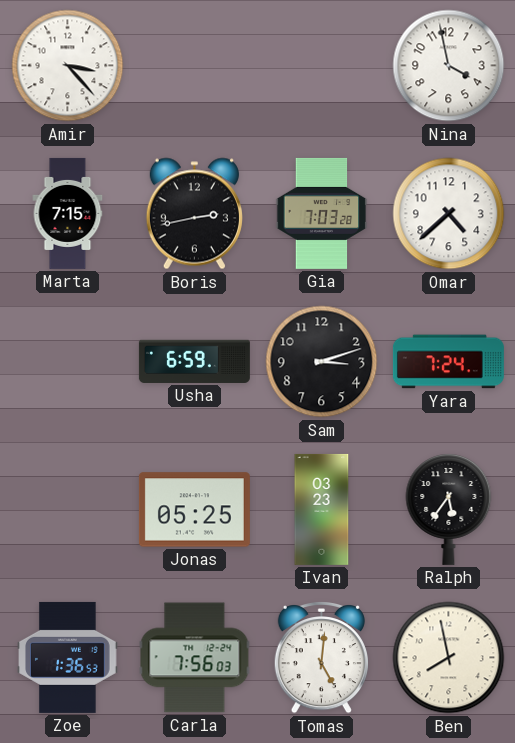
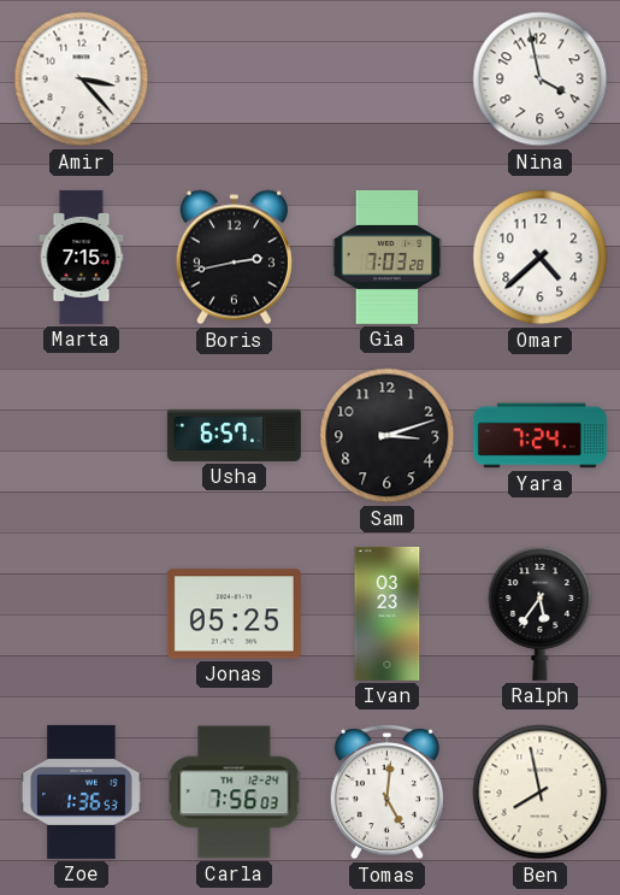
Usha: 6:59 -> 6:57
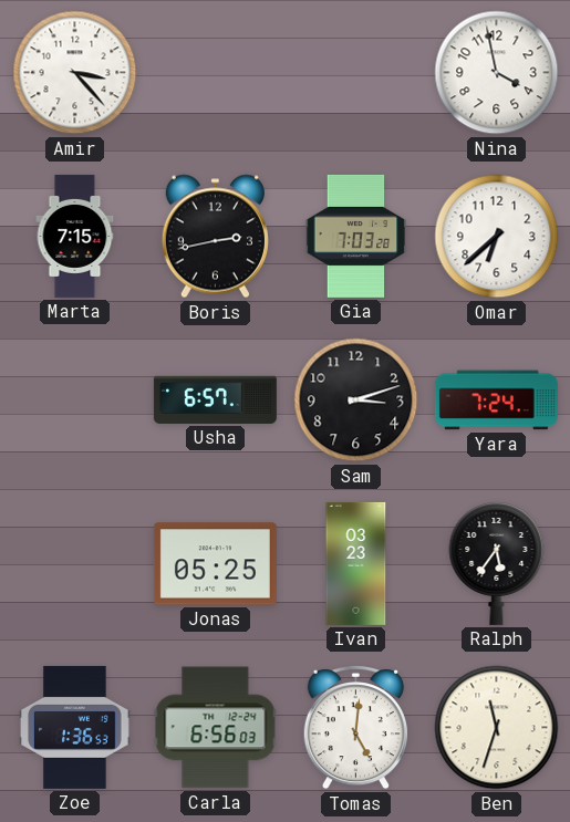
Omar: 4:38 -> 6:38
Carla: 7:56 -> 6:56
Ben: 7:58 -> 11:33
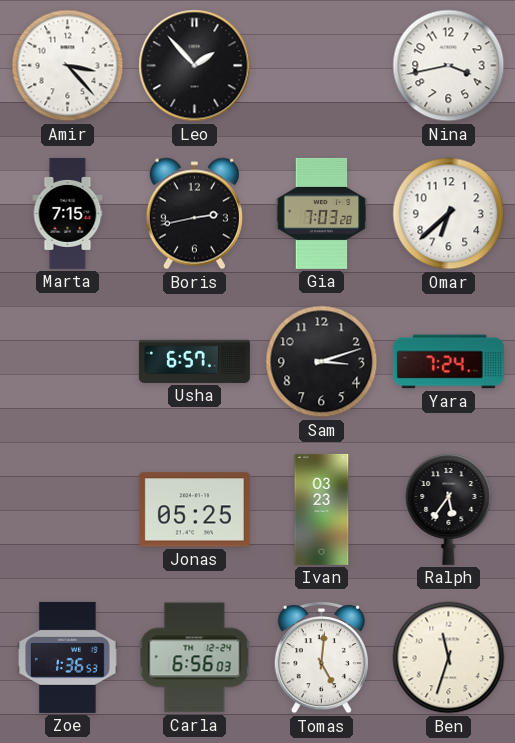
Leo: none -> 1:53
Nina: 3:58 -> 3:43
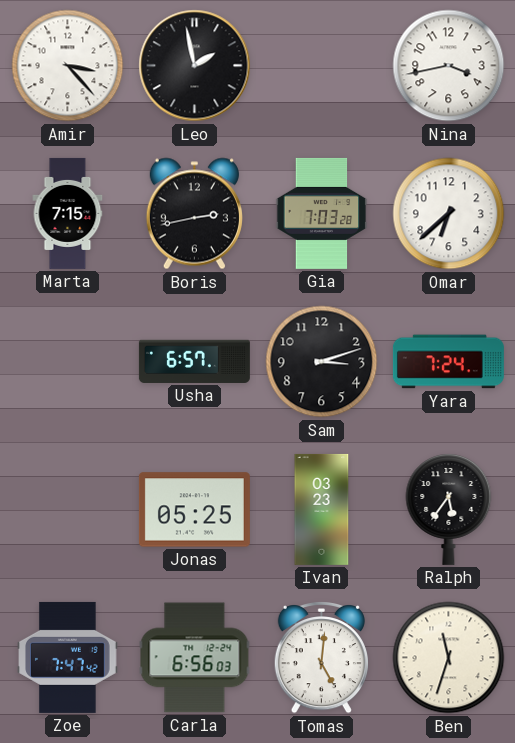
Leo: 1:53 -> 1:58
Zoe: 1:36 -> 7:47
